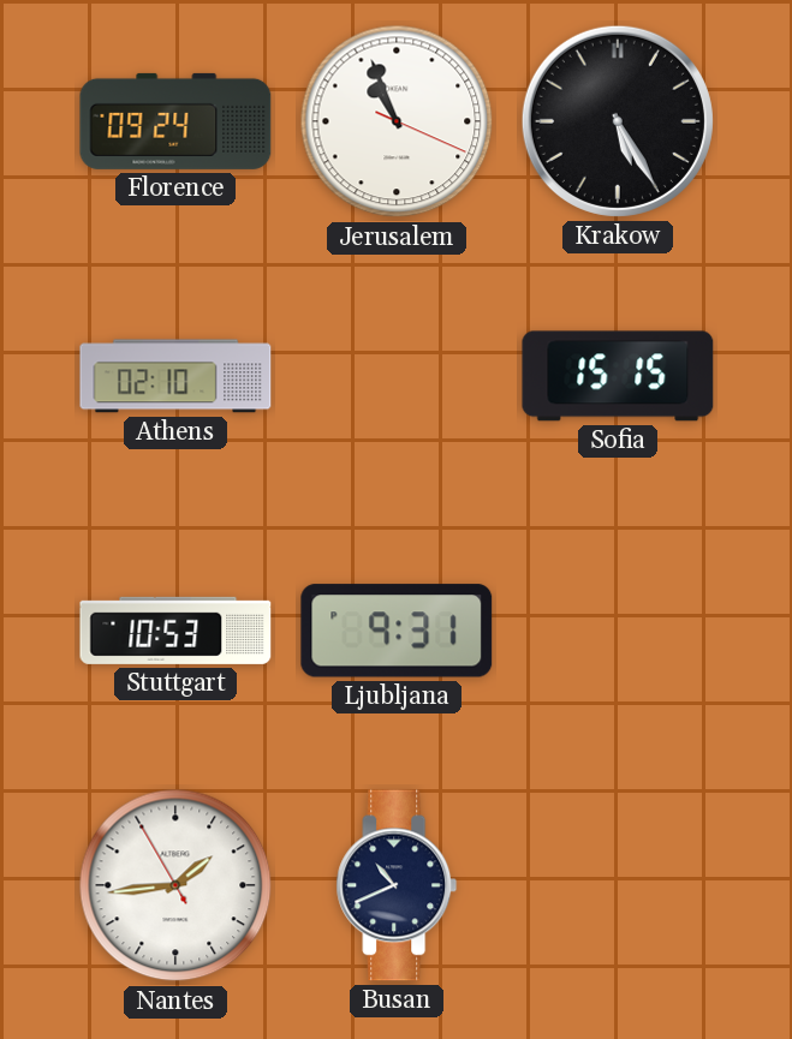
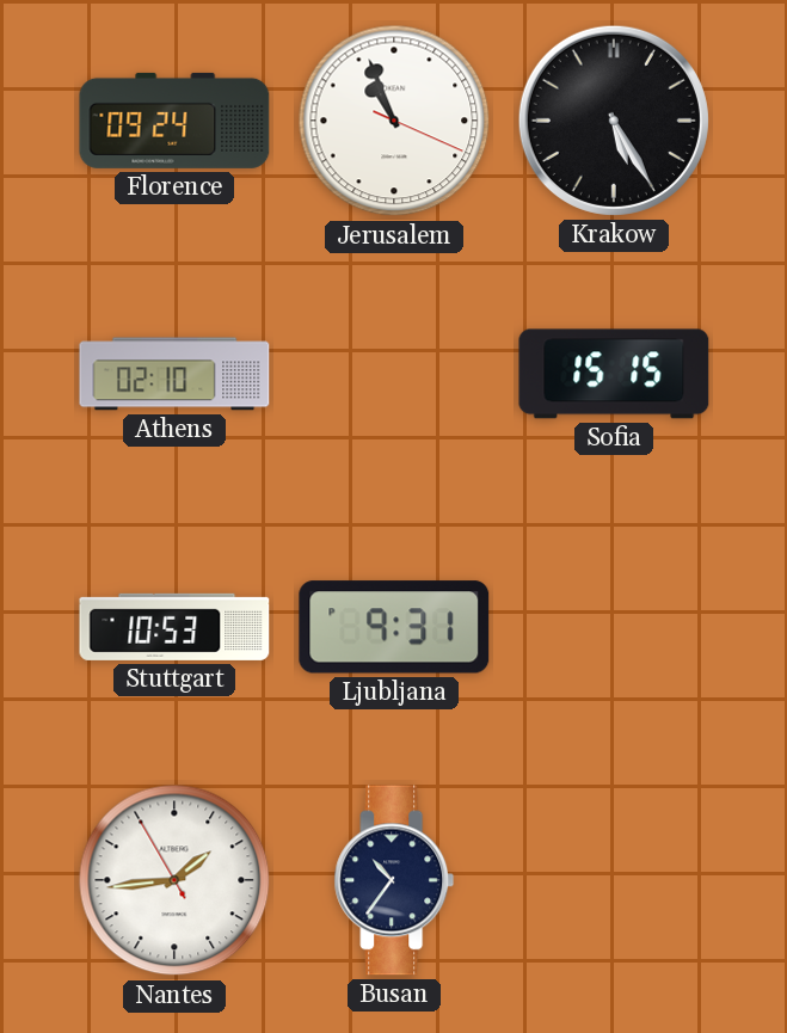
Busan: 10:41 -> 10:36
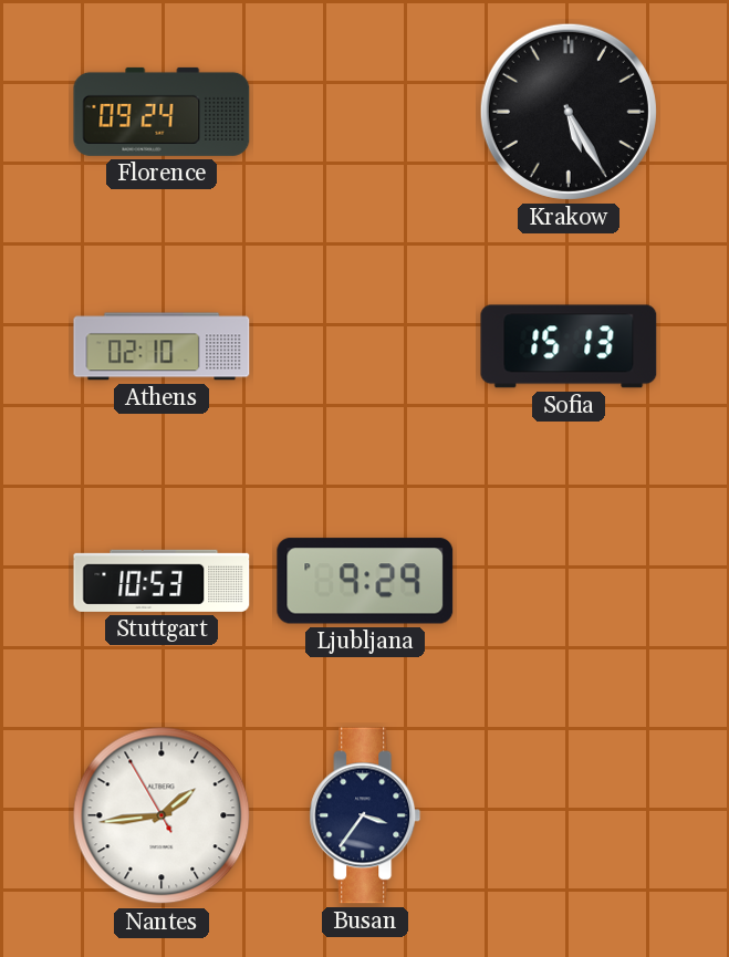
Jerusalem: 10:56 -> none
Sofia: 15:15 -> 15:13
Ljubljana: 9:31 -> 9:29
Busan: 10:36 -> 3:36
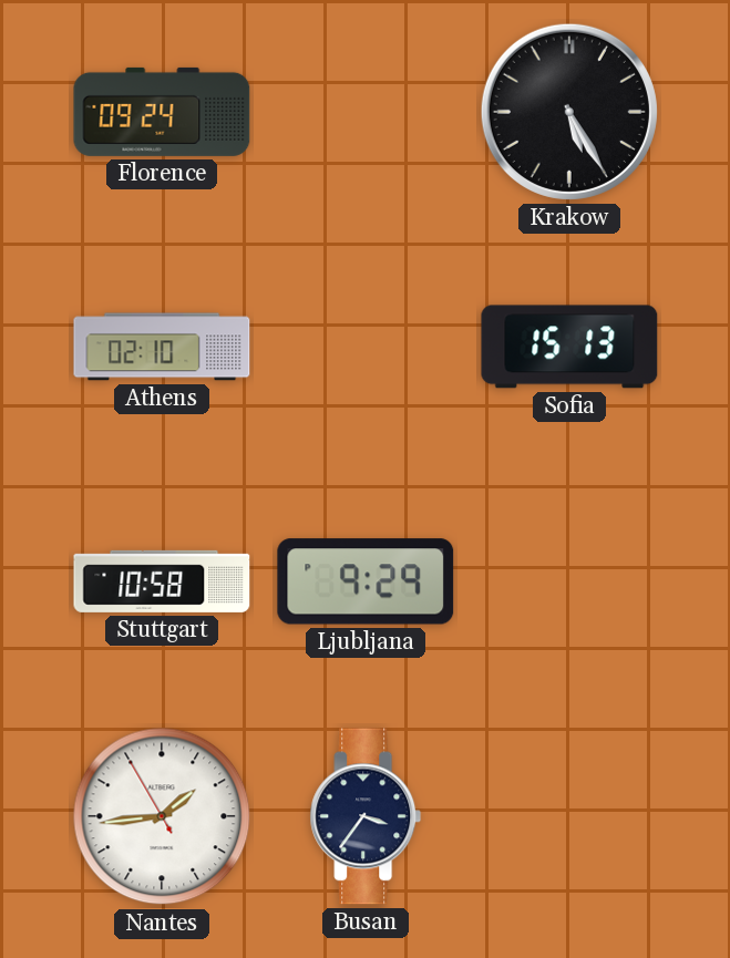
Stuttgart: 10:53 -> 10:58
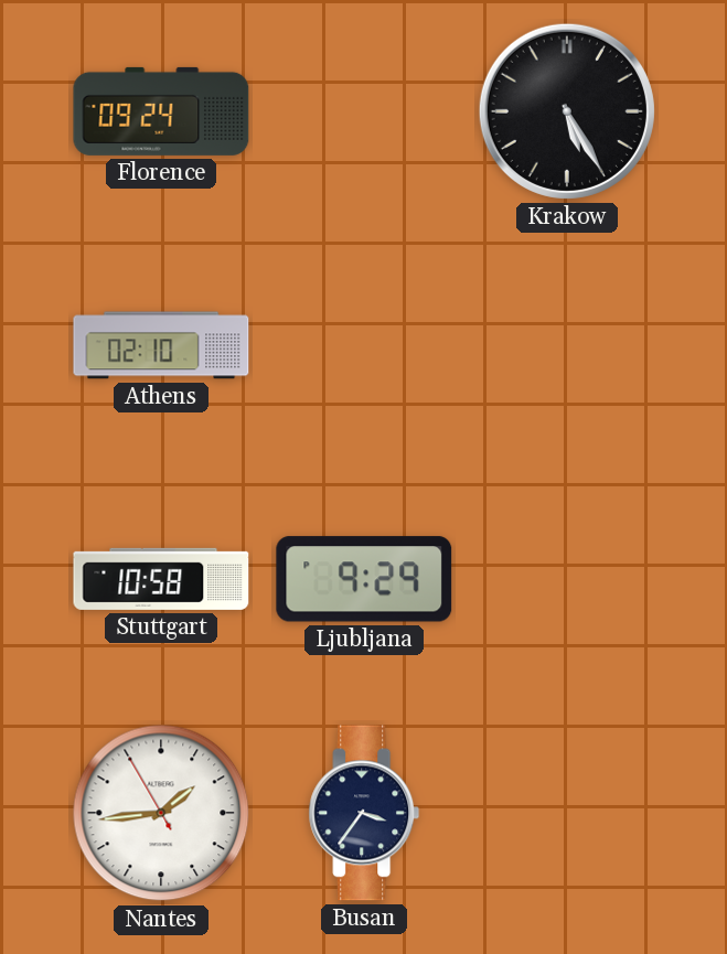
Sofia: 15:13 -> none
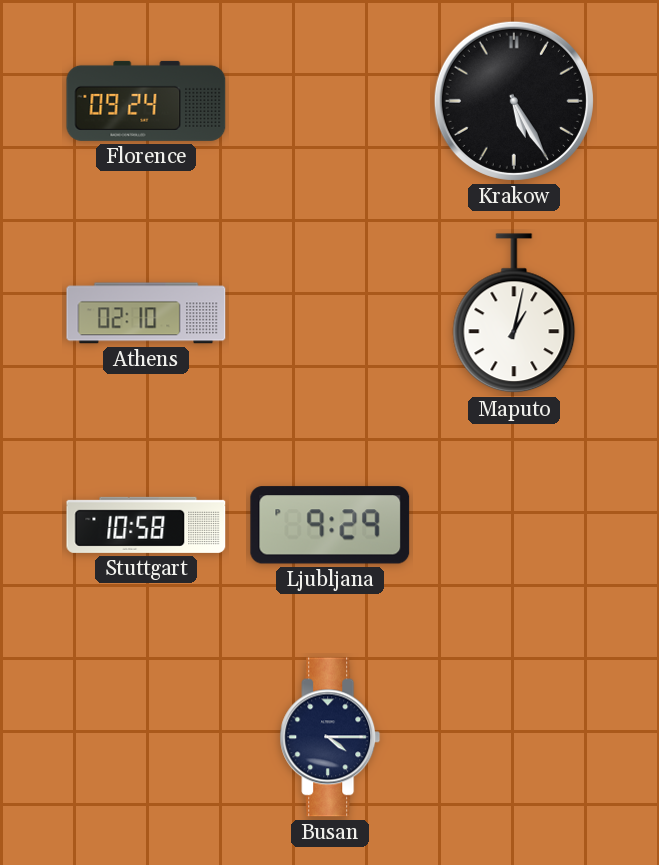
Maputo: none -> 1:02
Nantes: 1:43 -> none
Busan: 3:36 -> 4:15
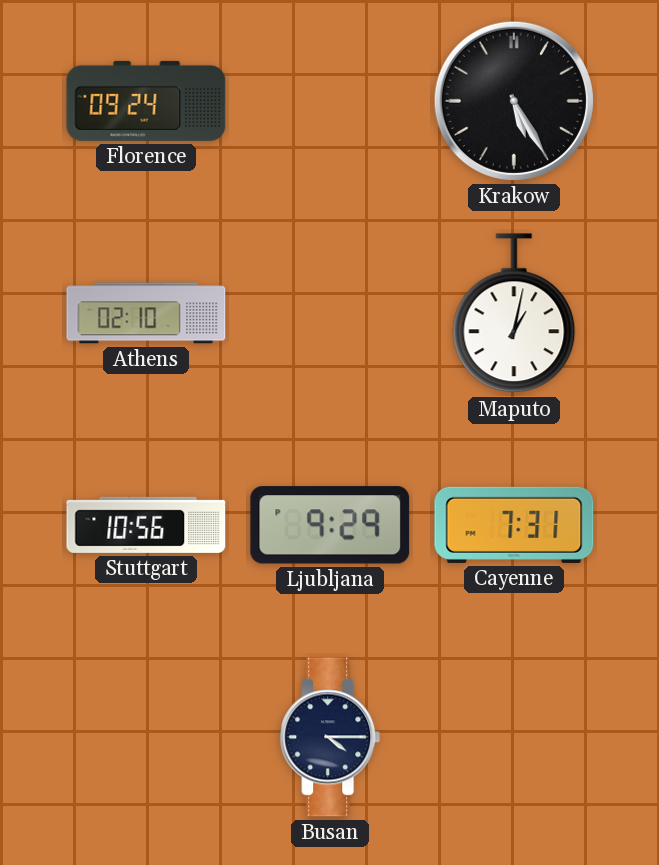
Stuttgart: 10:58 -> 10:56
Cayenne: none -> 7:31
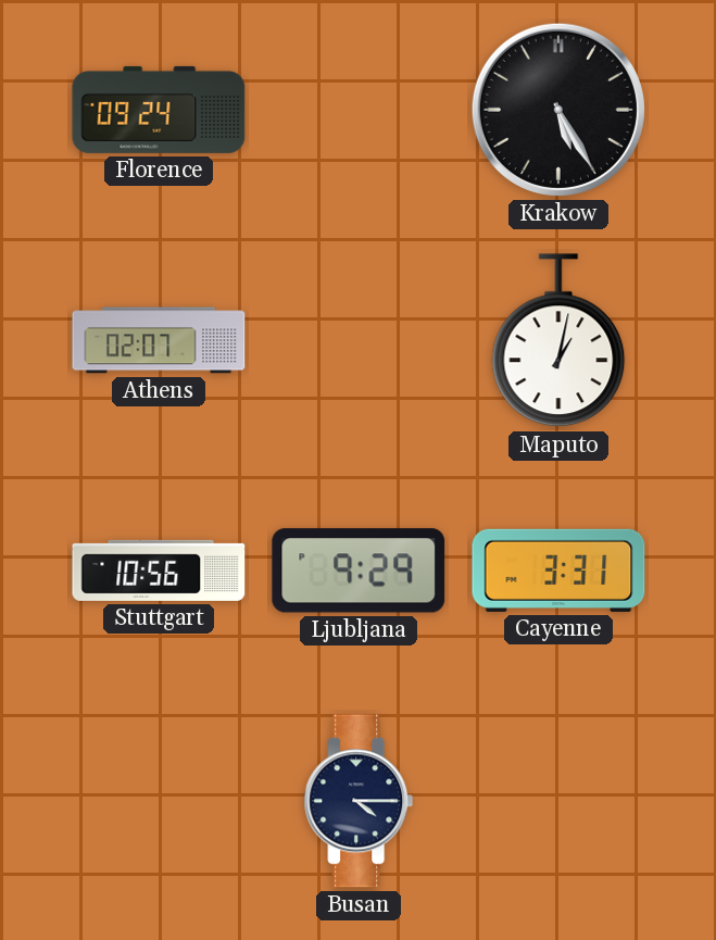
Athens: 02:10 -> 02:07
Cayenne: 7:31 -> 3:31
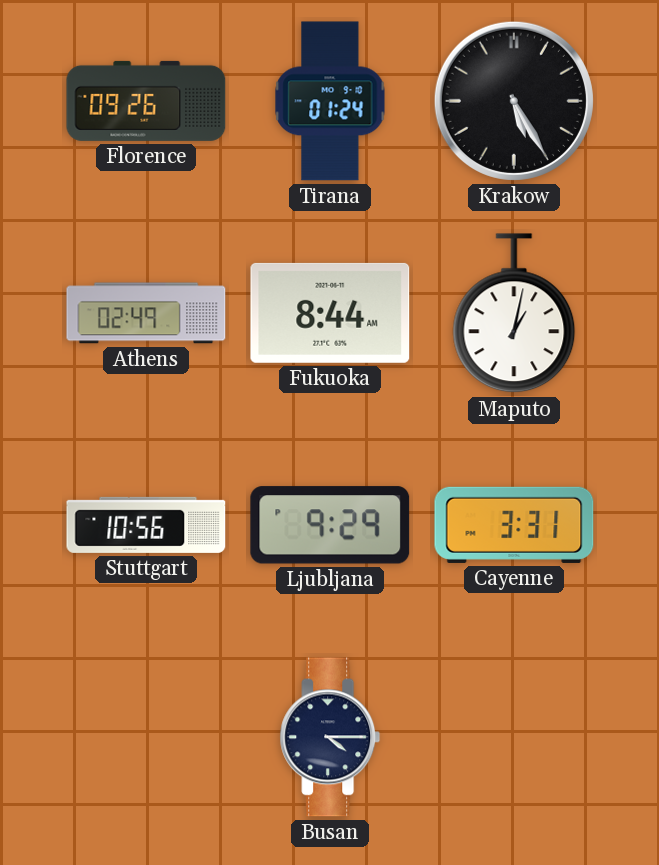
Florence: 09:24 -> 09:26
Tirana: none -> 01:24
Athens: 02:07 -> 02:49
Fukuoka: none -> 8:44
